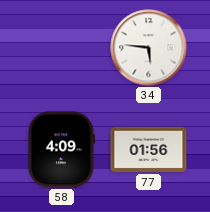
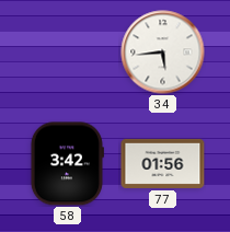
34: 5:46 -> 5:44
58: 4:09 -> 3:42
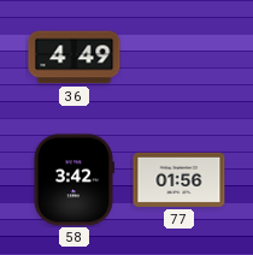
36: none -> 4:49
34: 5:44 -> none
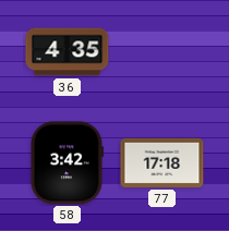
36: 4:49 -> 4:35
77: 01:56 -> 17:18
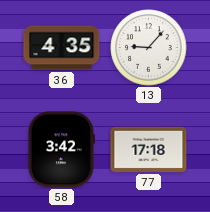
13: none -> 9:07
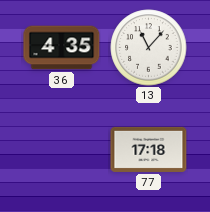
13: 9:07 -> 11:07
58: 3:42 -> none
